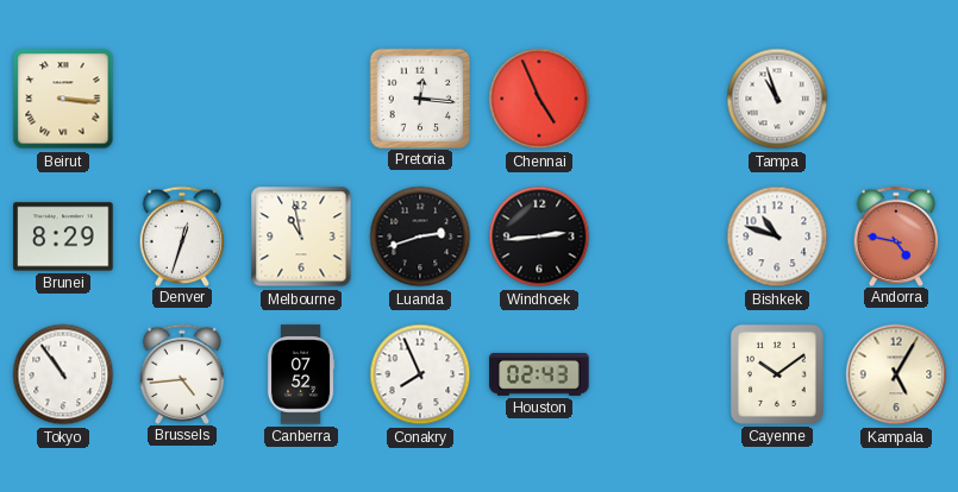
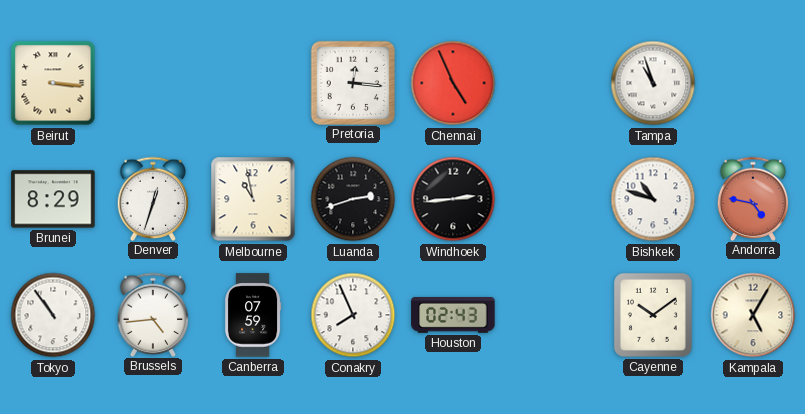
Canberra: 07:52 -> 07:59
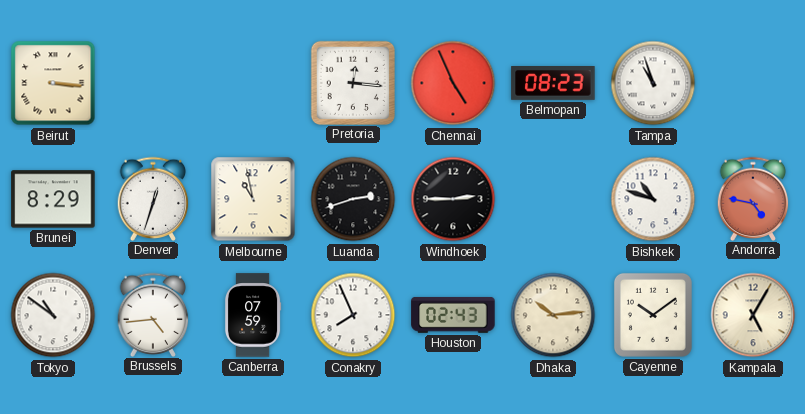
Belmopan: none -> 08:23
Windhoek: 2:44 -> 2:45
Tokyo: 10:54 -> 10:51
Dhaka: none -> 10:14
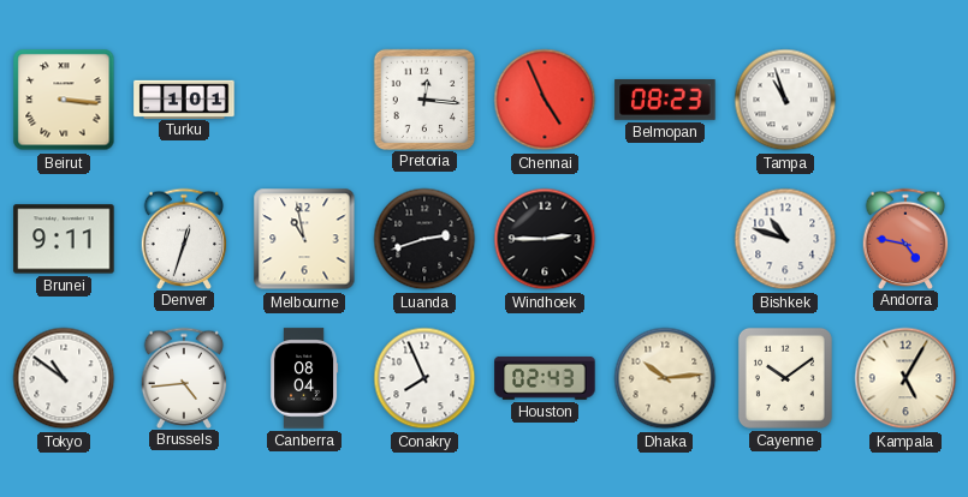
Turku: none -> 1:01
Brunei: 8:29 -> 9:11
Canberra: 07:59 -> 08:04
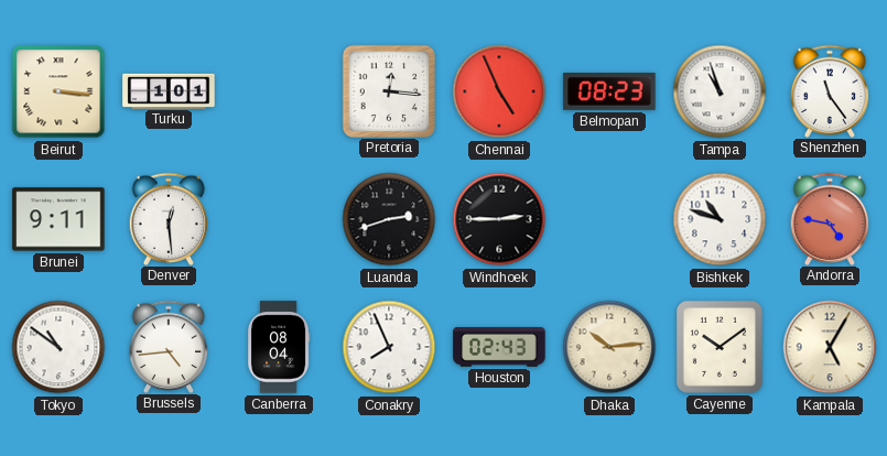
Shenzhen: none -> 11:24
Denver: 12:33 -> 12:29
Melbourne: 10:58 -> none
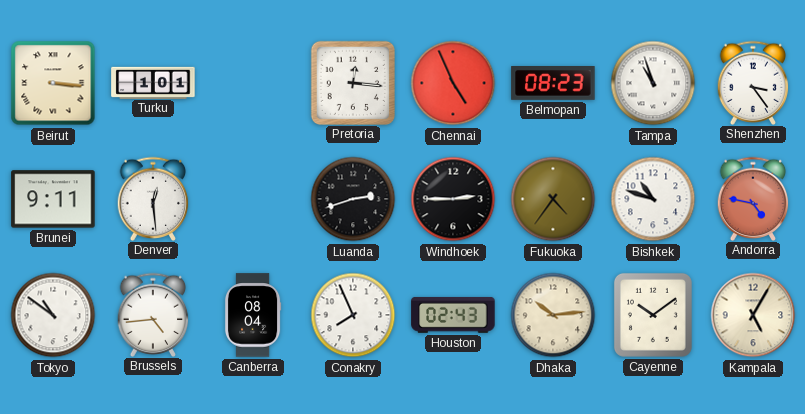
Shenzhen: 11:24 -> 3:24
Fukuoka: none -> 4:36
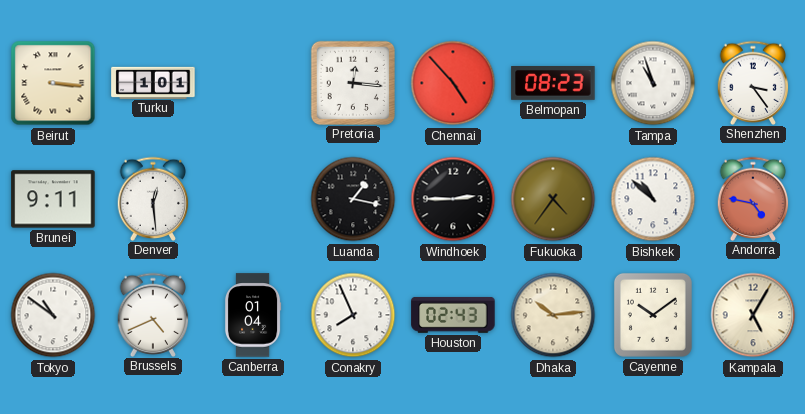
Chennai: 4:56 -> 4:53
Luanda: 2:42 -> 1:17
Bishkek: 10:48 -> 10:52
Brussels: 4:44 -> 4:41
Canberra: 08:04 -> 01:04
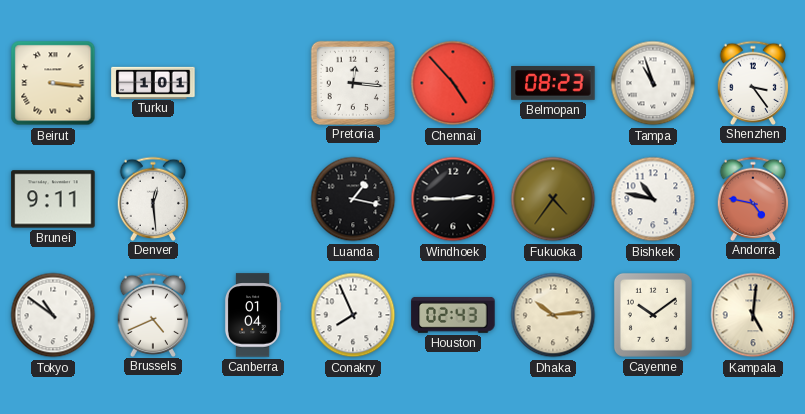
Bishkek: 10:52 -> 10:47
Kampala: 5:05 -> 5:01
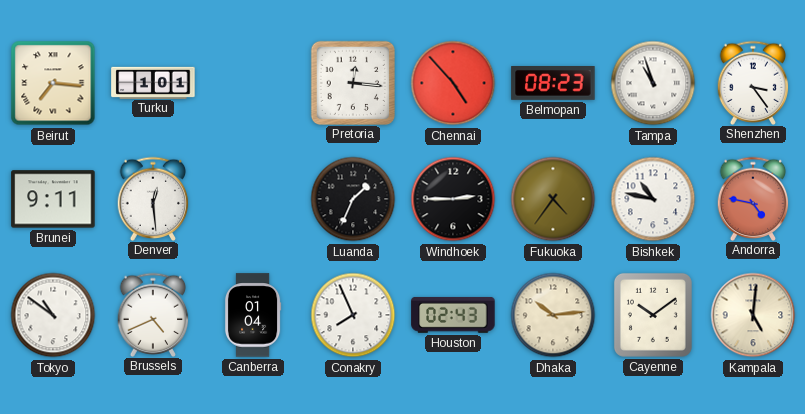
Beirut: 3:16 -> 7:16
Luanda: 1:17 -> 1:34
